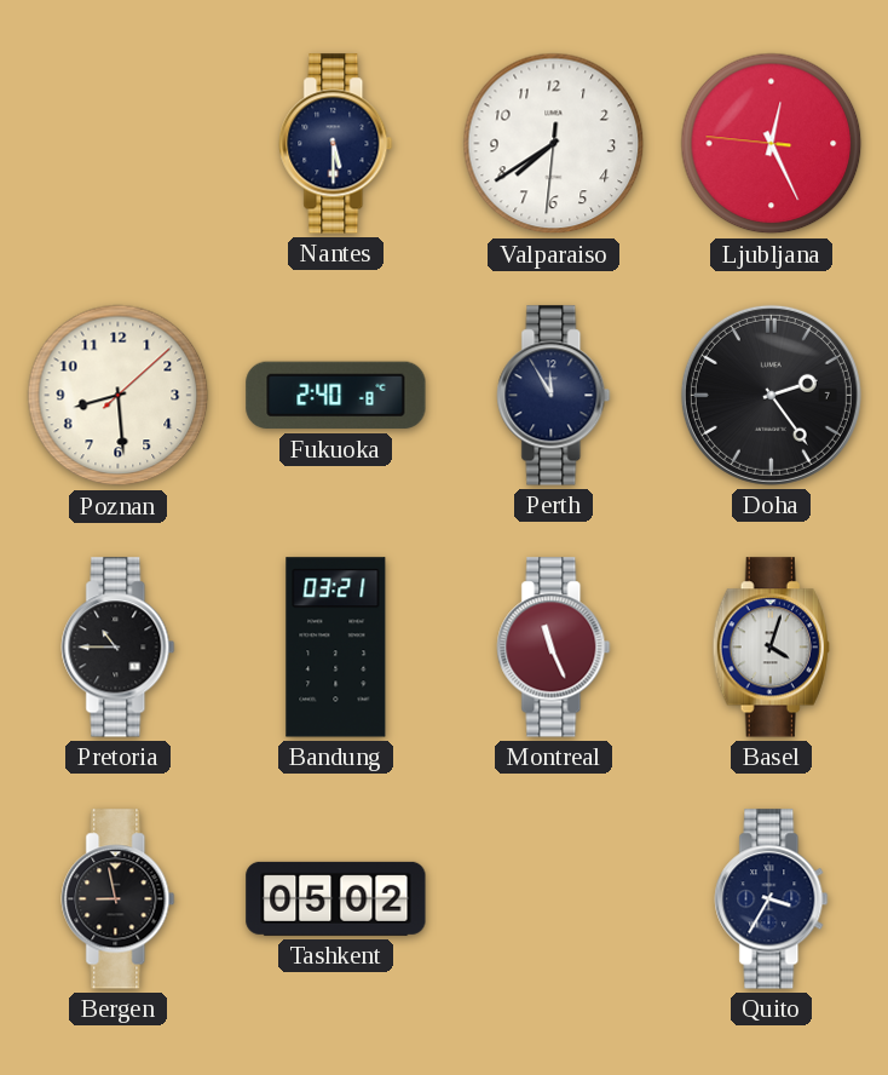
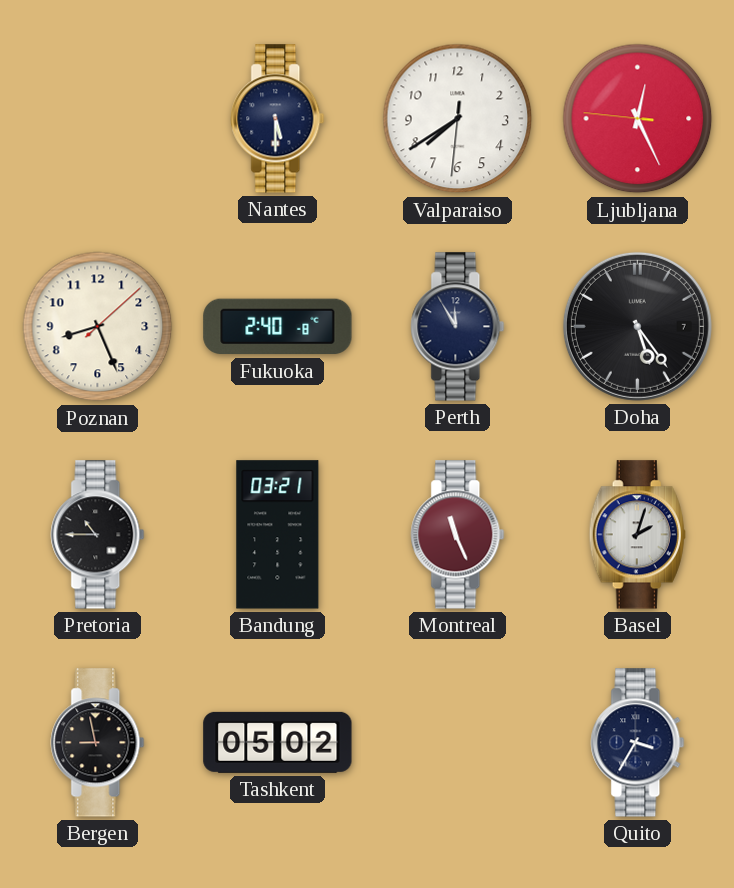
Poznan: 8:29 -> 8:26
Doha: 2:24 -> 5:24
Basel: 4:03 -> 2:03
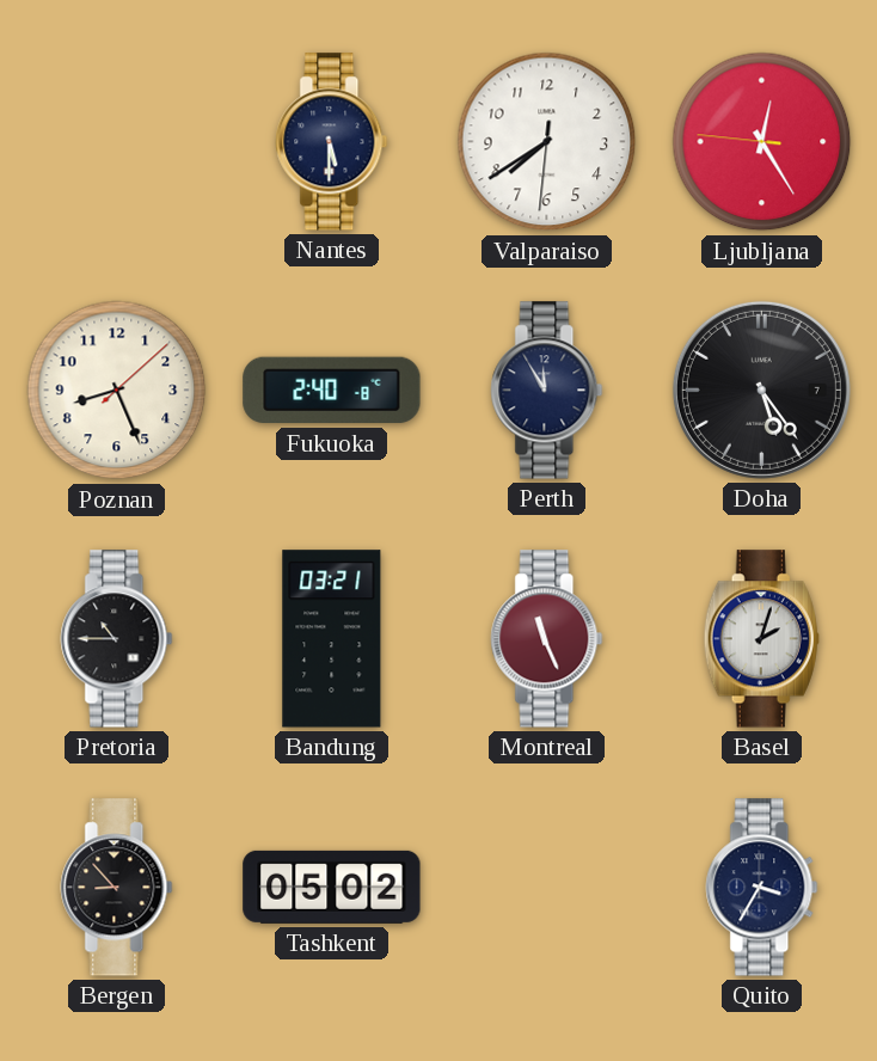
Ljubljana: 12:25 -> 12:24
Bergen: 8:58 -> 8:53
